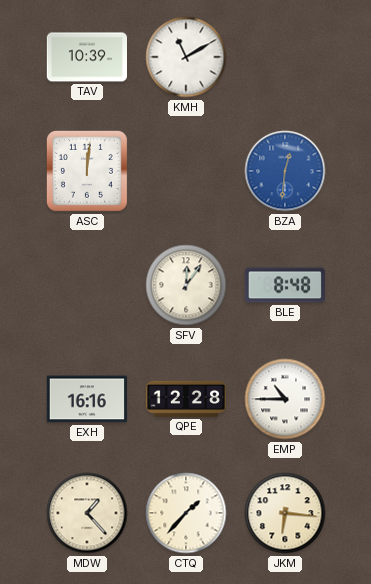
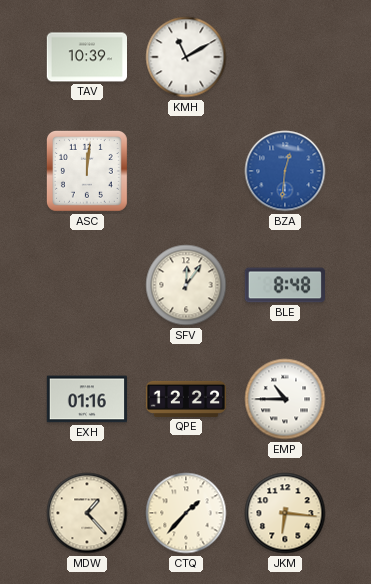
EXH: 16:16 -> 01:16
QPE: 12:28 -> 12:22
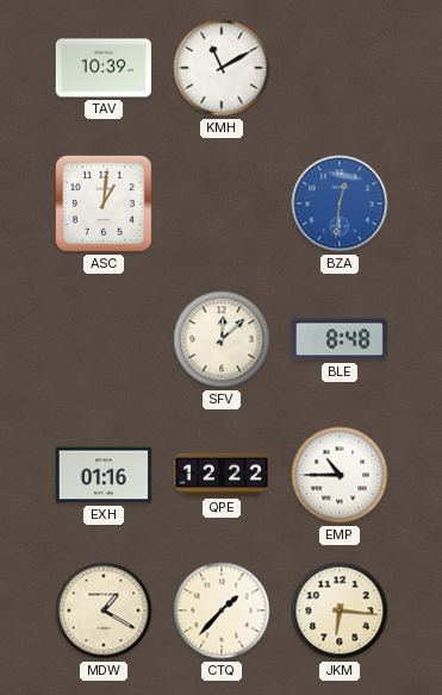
ASC: 12:01 -> 1:01
SFV: 12:06 -> 12:08
MDW: 1:23 -> 1:20
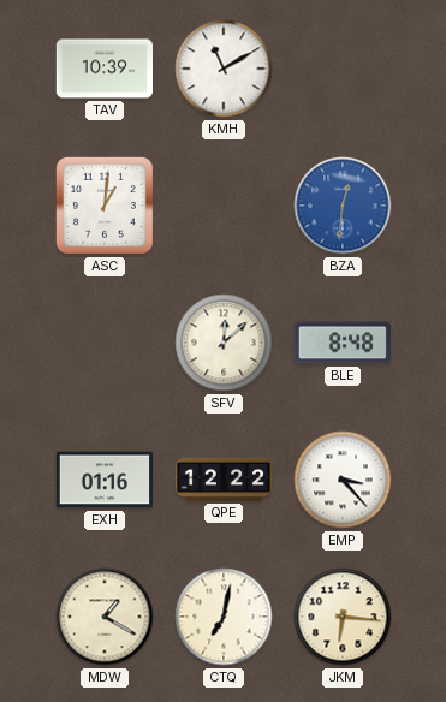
EMP: 10:45 -> 3:23
CTQ: 1:37 -> 7:02
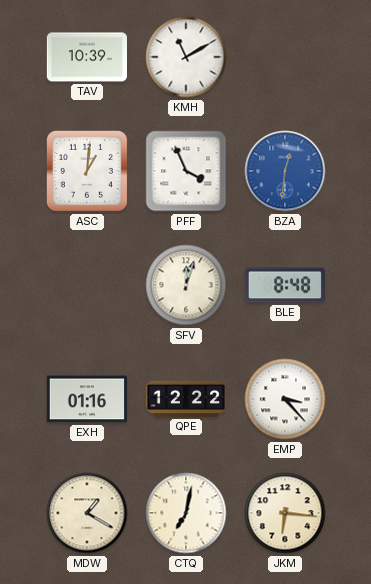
PFF: none -> 3:56
SFV: 12:08 -> 12:03
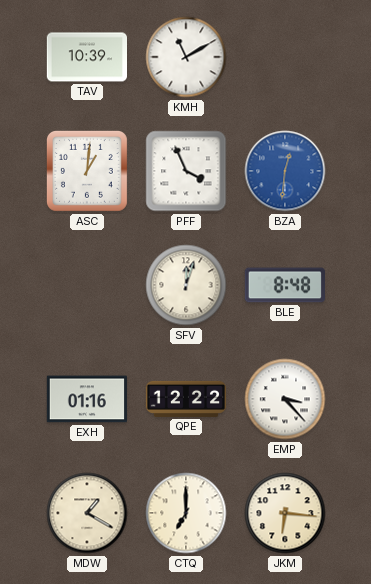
CTQ: 7:02 -> 7:00
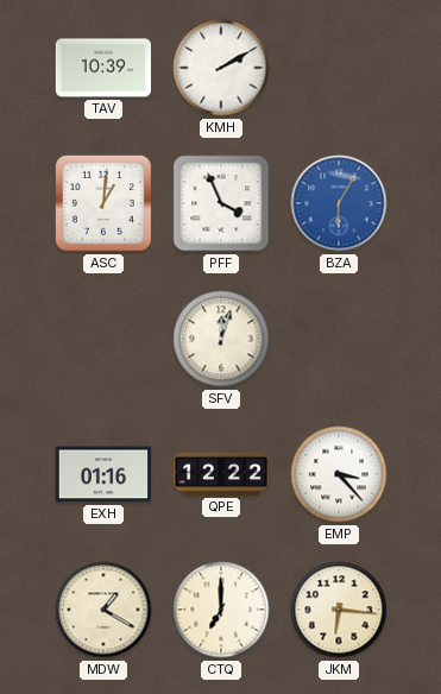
KMH: 11:10 -> 2:10
BZA: 12:31 -> 6:05
BLE: 8:48 -> none
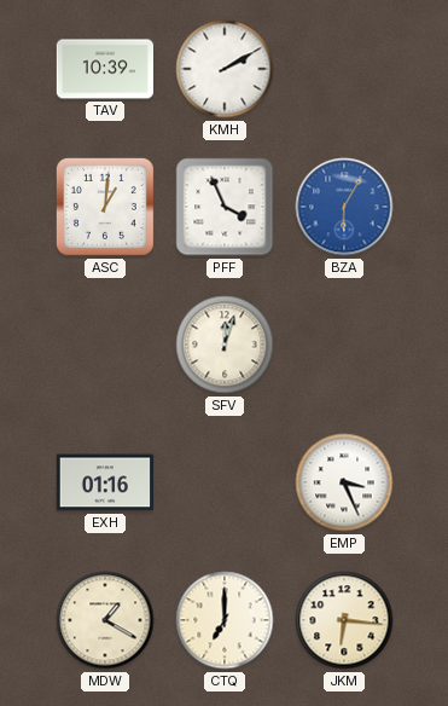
QPE: 12:22 -> none
EMP: 3:23 -> 3:26
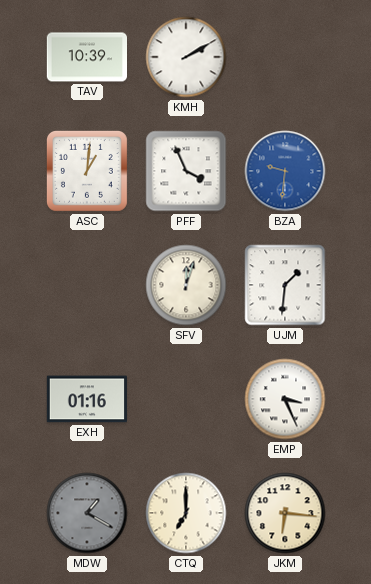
BZA: 6:05 -> 9:31
UJM: none -> 1:31
MDW dial: cream -> grey
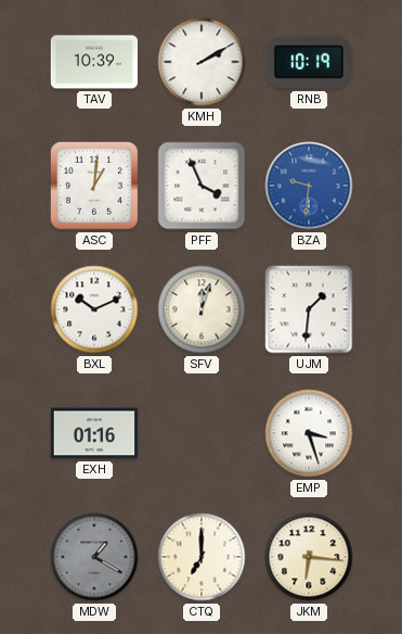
RNB: none -> 10:19
BXL: none -> 10:11
EMP: 3:26 -> 3:27
